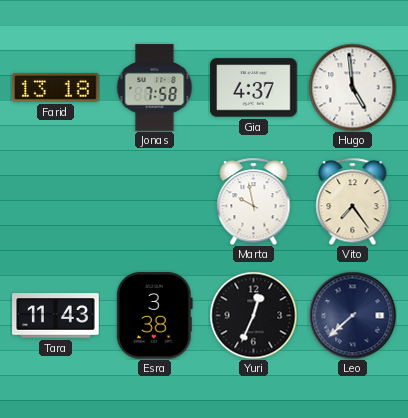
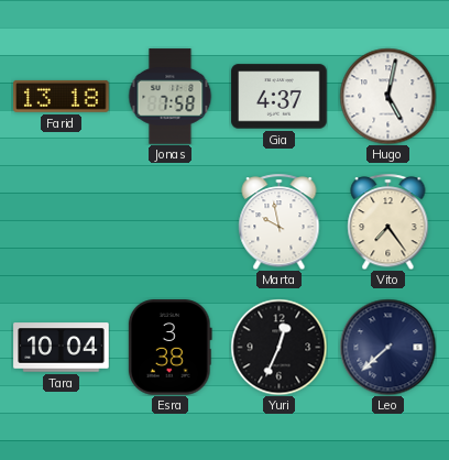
Hugo: 4:59 -> 5:02
Tara: 11:43 -> 10:04
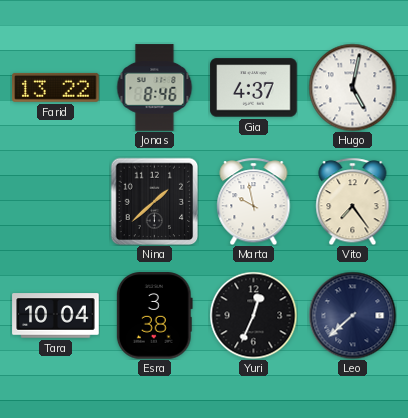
Farid: 13:18 -> 13:22
Jonas: 7:58 -> 8:46
Nina: none -> 1:38
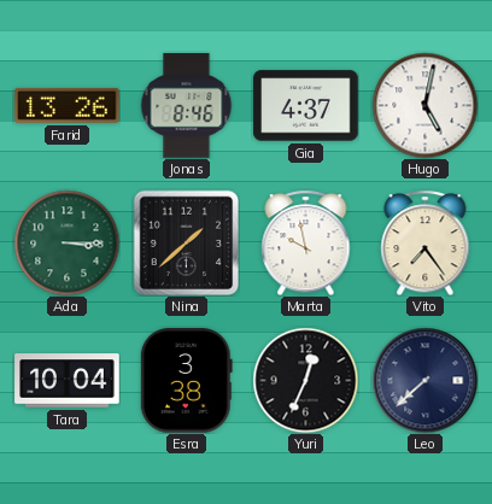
Farid: 13:22 -> 13:26
Ada: none -> 3:15
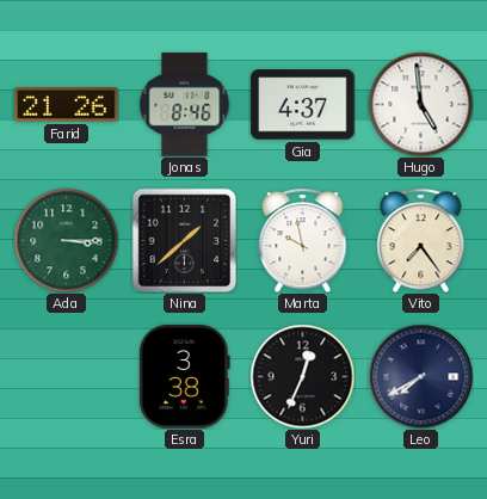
Farid: 13:26 -> 21:26
Hugo: 5:02 -> 4:59
Tara: 10:04 -> none
Leo: 7:38 -> 7:40
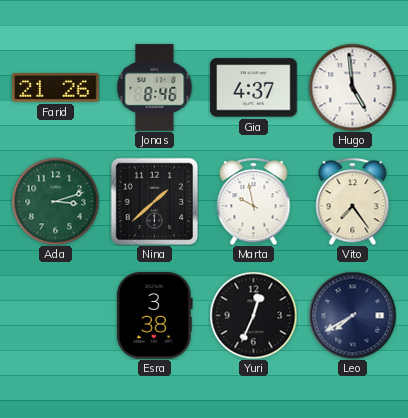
Ada: 3:15 -> 3:12
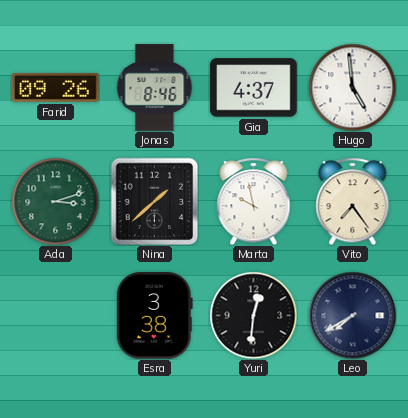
Farid: 21:26 -> 09:26
Yuri: 12:34 -> 12:31
